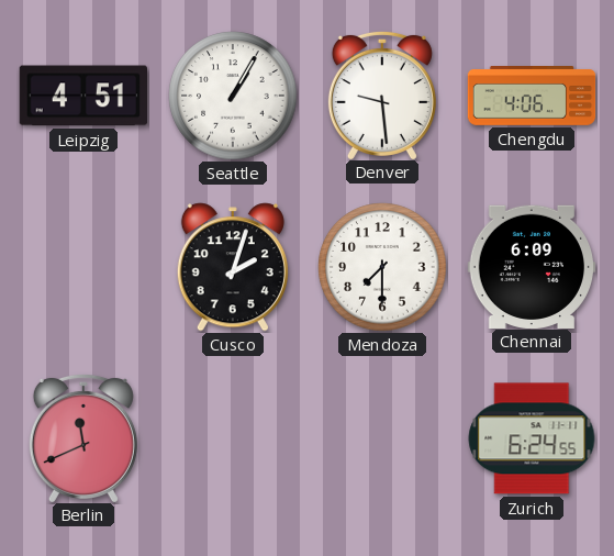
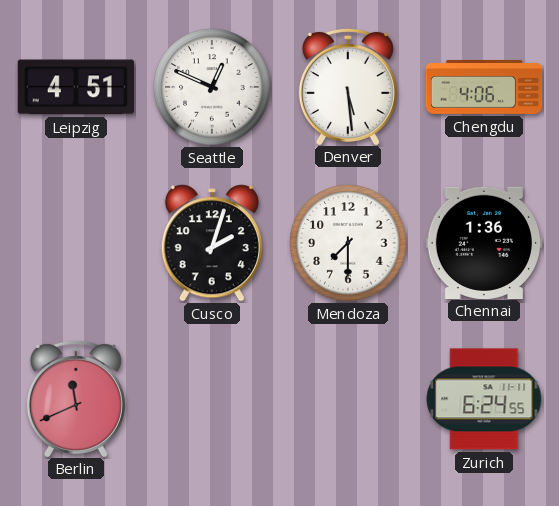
Seattle: 1:05 -> 12:49
Denver: 9:29 -> 5:29
Chennai: 6:09 -> 1:36
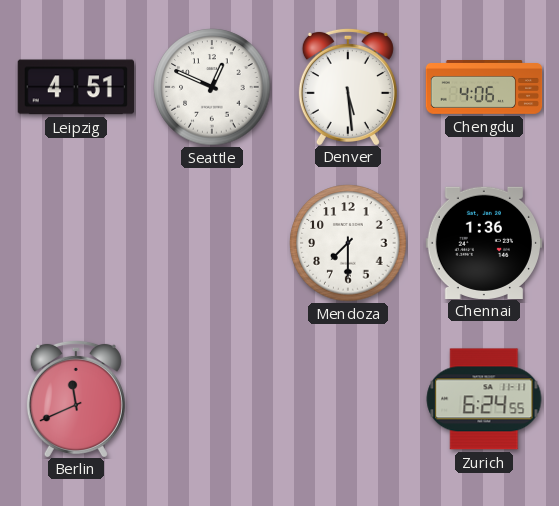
Cusco: 2:03 -> none
